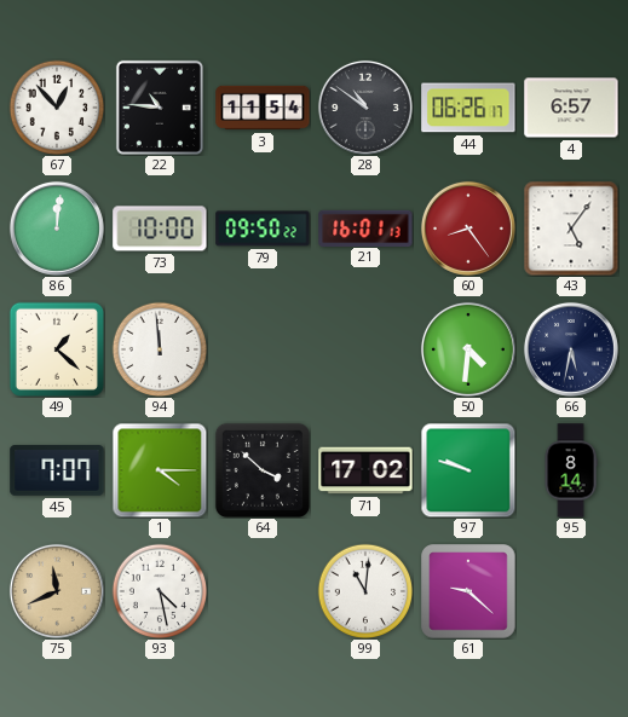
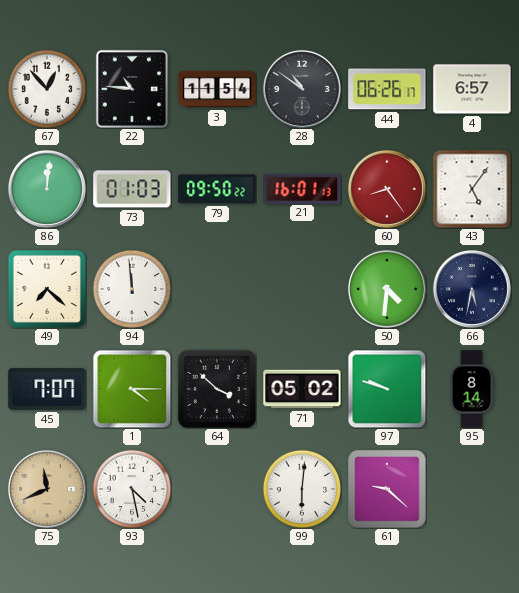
73: 10:00 -> 01:03
49: 1:22 -> 7:22
71: 17:02 -> 05:02
99: 11:01 -> 6:01
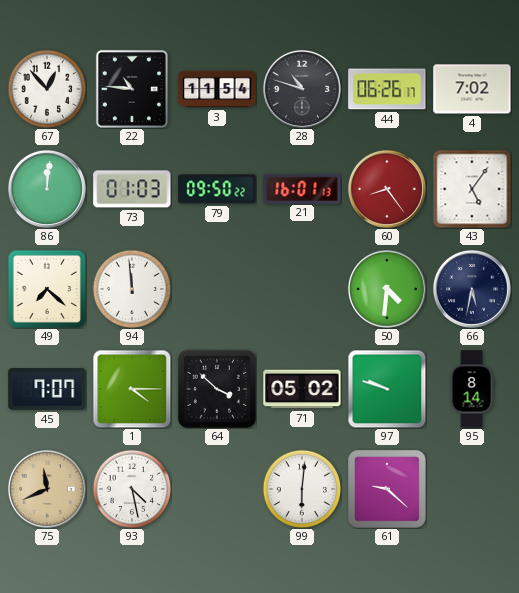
28: 10:51 -> 10:48
4: 6:57 -> 7:02
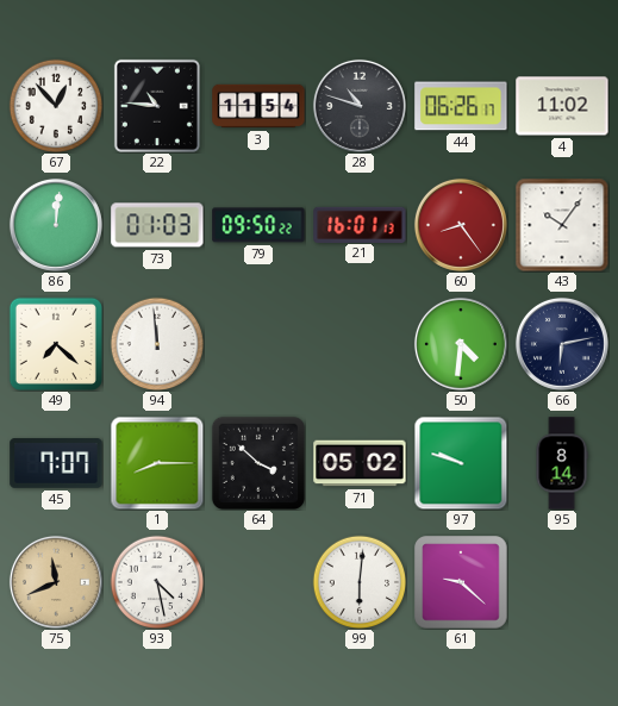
4: 7:02 -> 11:02
43: 5:06 -> 10:06
66: 5:32 -> 6:13
1: 4:15 -> 8:15
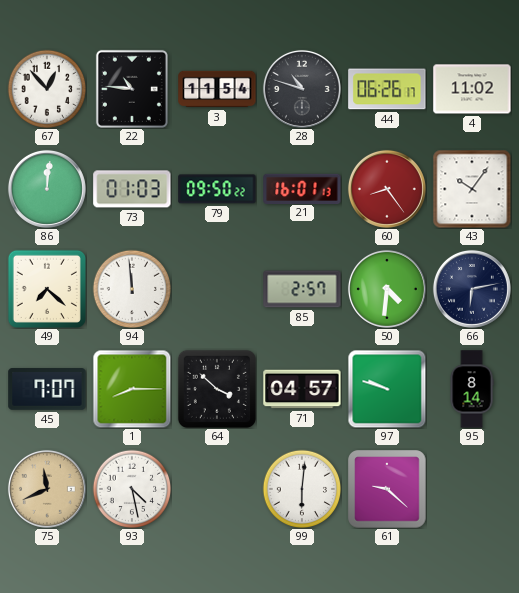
85: none -> 2:57
71: 05:02 -> 04:57
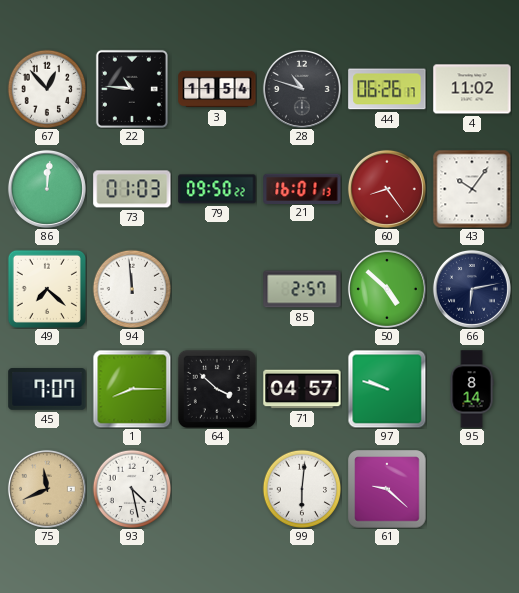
50: 4:31 -> 4:52
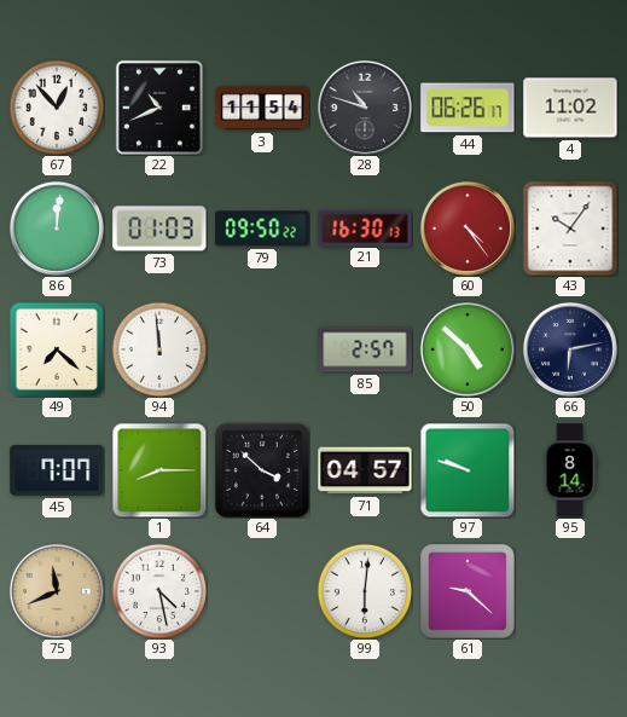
22: 10:46 -> 10:41
21: 16:01 -> 16:30
60: 8:24 -> 4:24
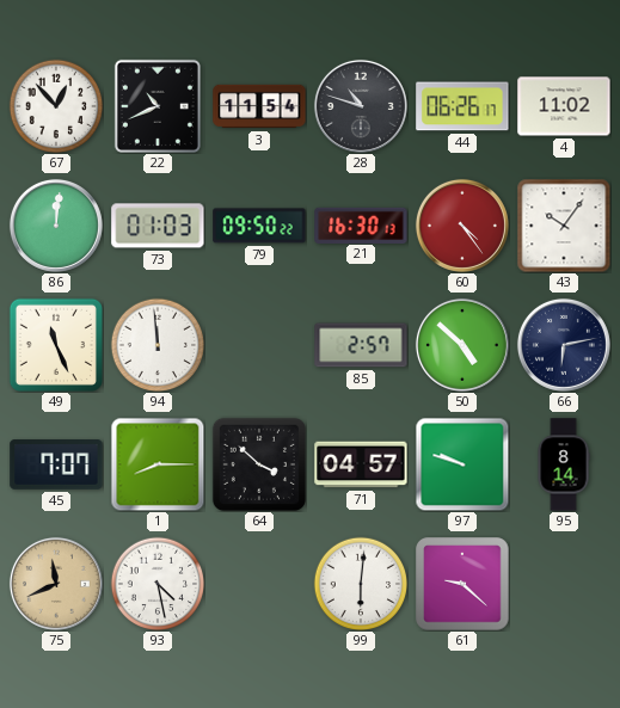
49: 7:22 -> 11:26
